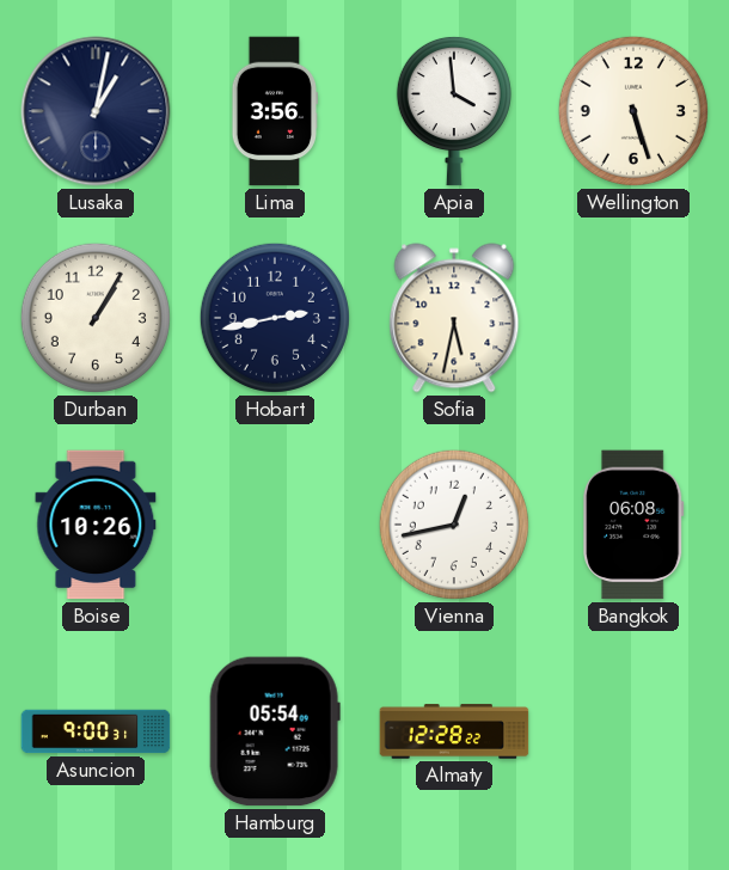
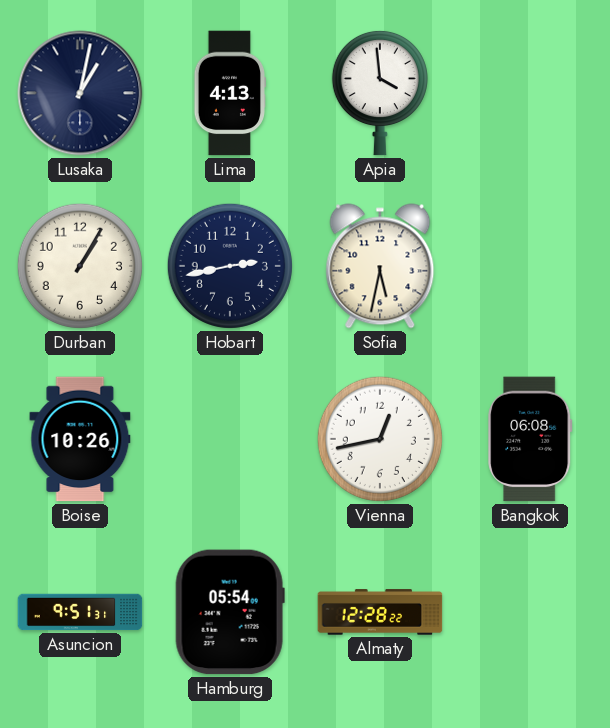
Lima: 3:56 -> 4:13
Wellington: 5:27 -> none
Asuncion: 9:00 -> 9:51
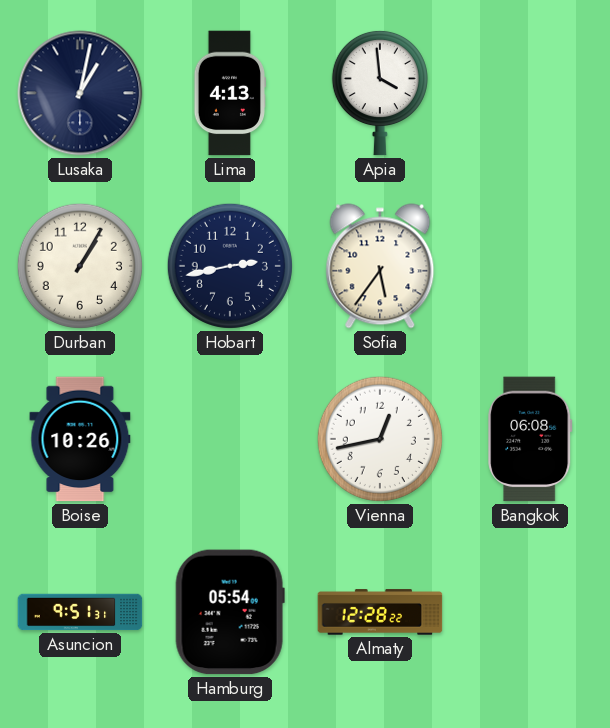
Sofia: 5:32 -> 5:36
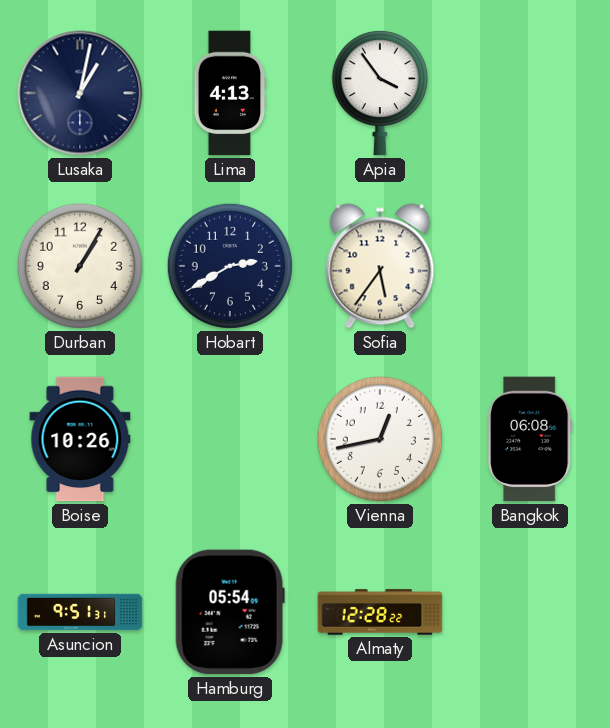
Apia: 3:59 -> 3:54
Hobart: 2:43 -> 2:40
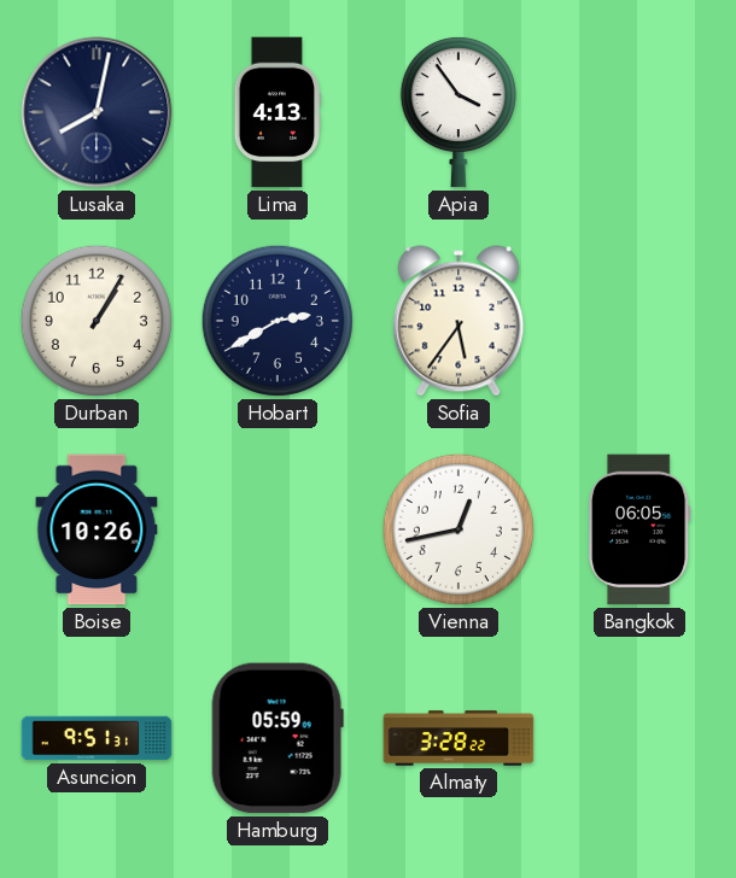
Lusaka: 1:02 -> 8:02
Bangkok: 06:08 -> 06:05
Hamburg: 05:54 -> 05:59
Almaty: 12:28 -> 3:28
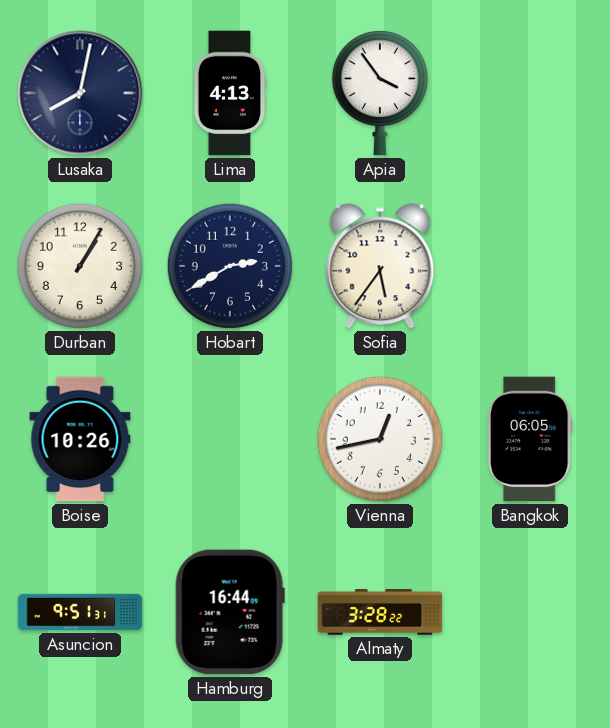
Hamburg: 05:59 -> 16:44
